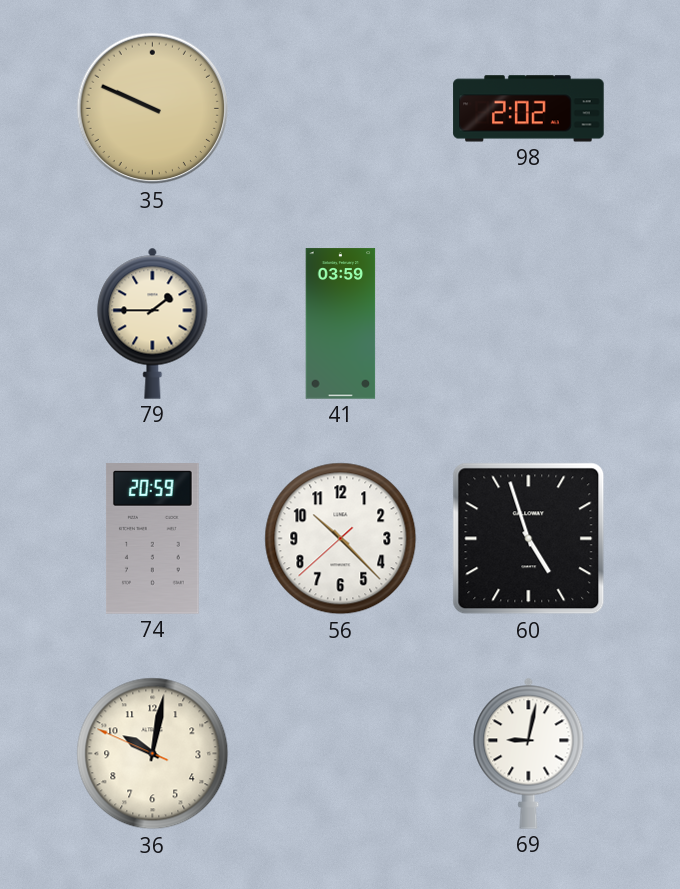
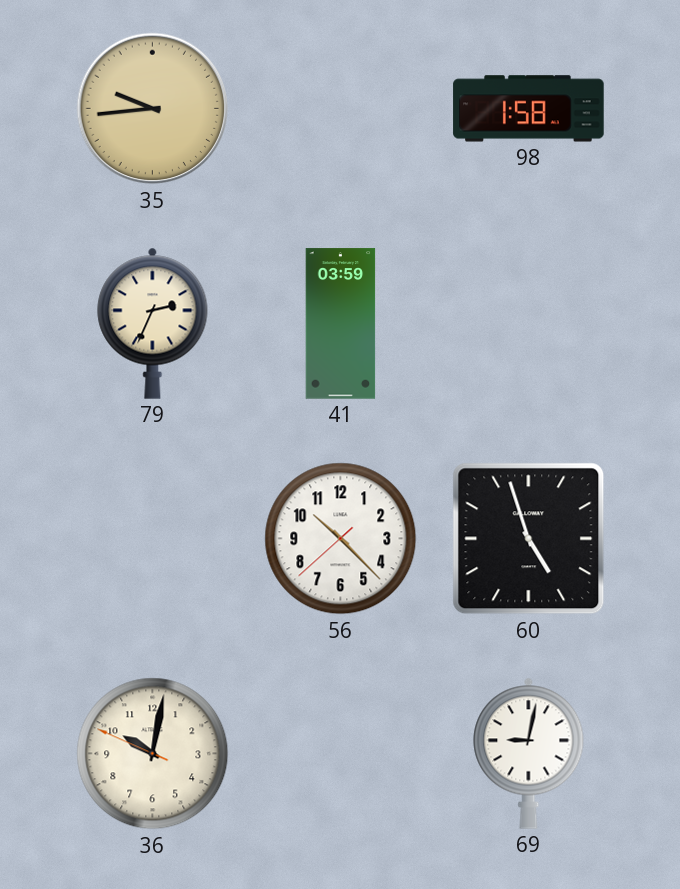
35: 9:49 -> 9:44
98: 2:02 -> 1:58
79: 1:45 -> 2:34
74: 20:59 -> none
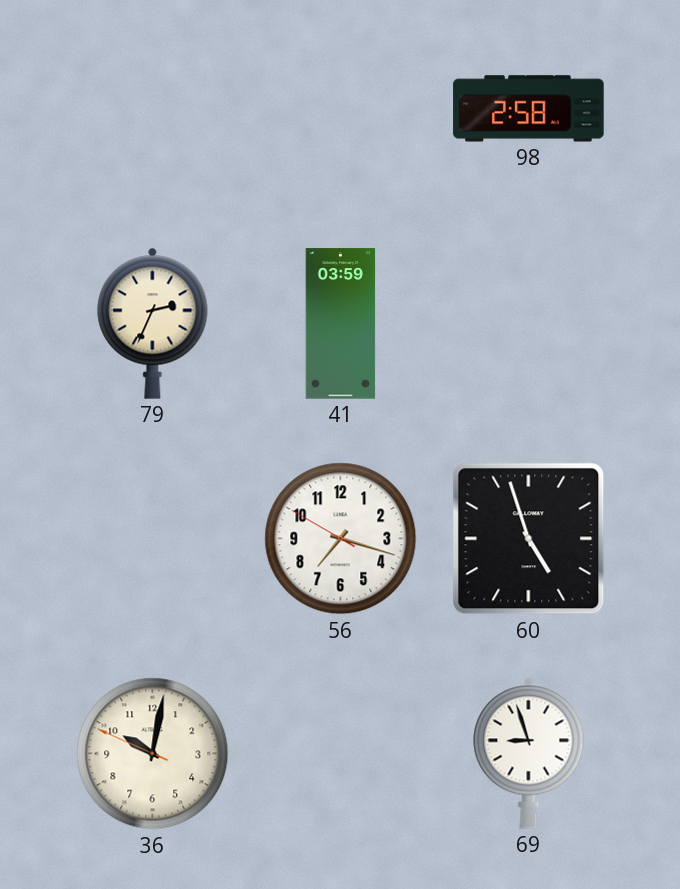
35: 9:44 -> none
98: 1:58 -> 2:58
56: 10:22 -> 7:17
69: 9:02 -> 8:57
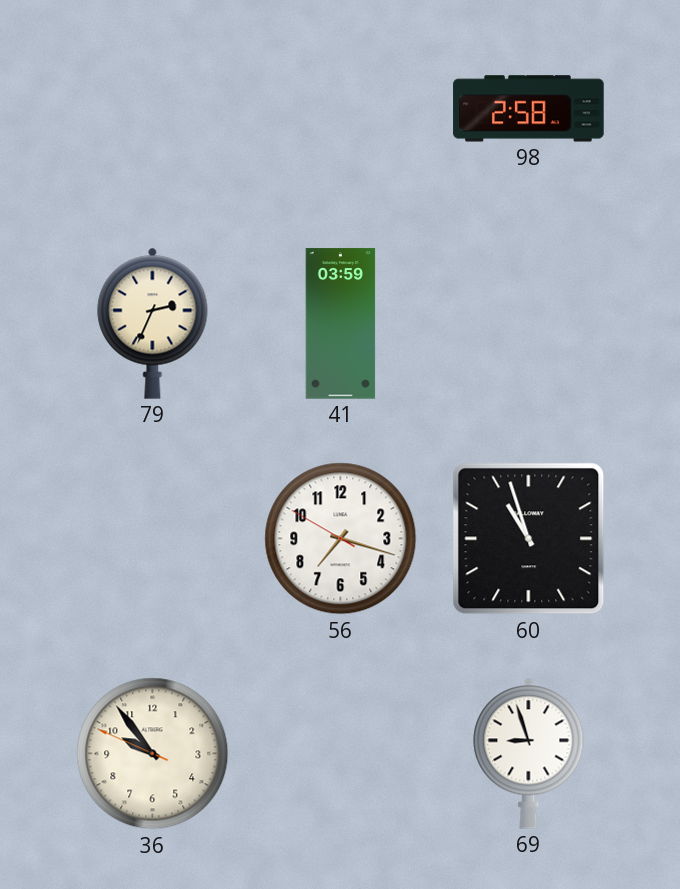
60: 4:57 -> 10:57
36: 10:01 -> 9:53
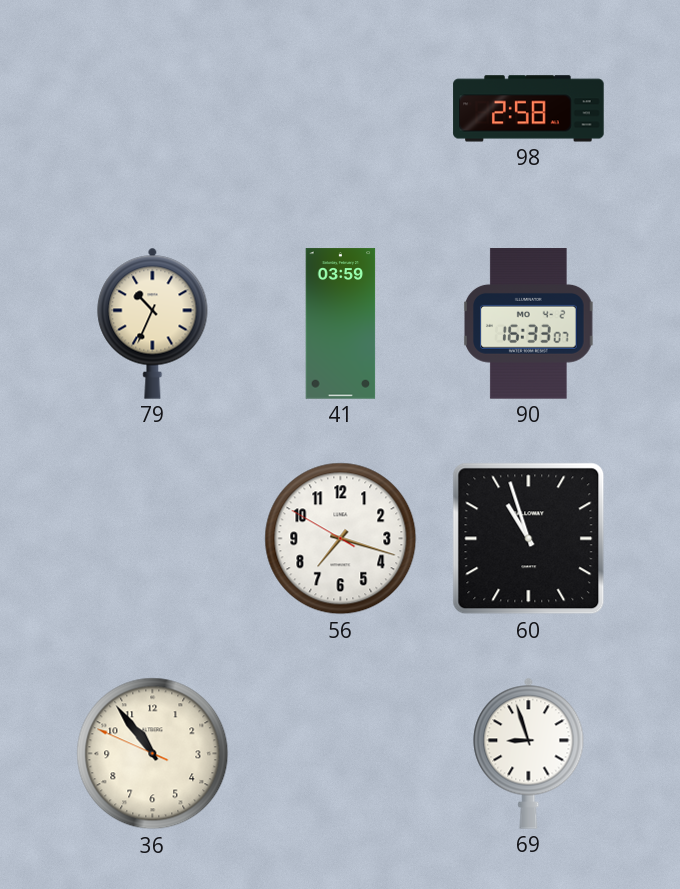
79: 2:34 -> 10:34
90: none -> 16:33
36: 9:53 -> 10:53
